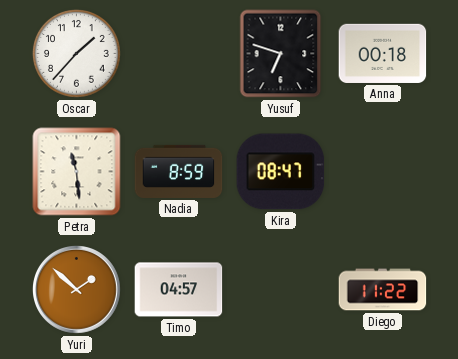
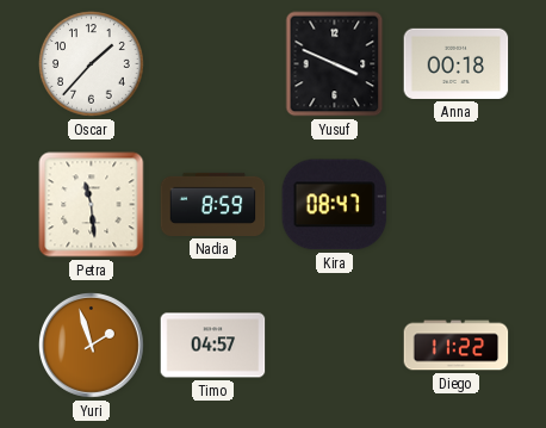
Yusuf: 6:48 -> 3:49
Yuri: 1:52 -> 1:57
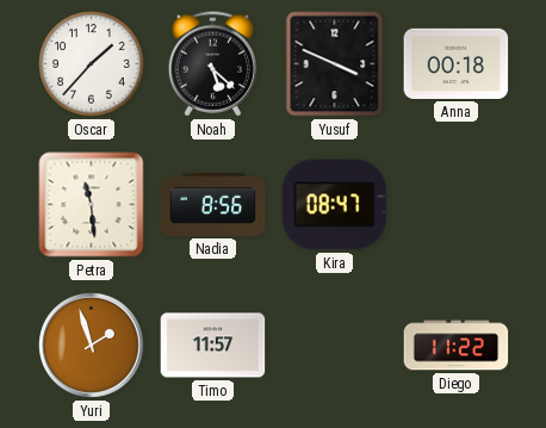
Noah: none -> 5:22
Nadia: 8:59 -> 8:56
Timo: 04:57 -> 11:57
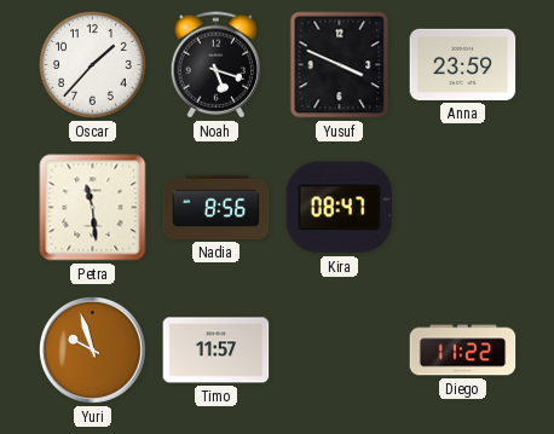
Noah: 5:22 -> 5:18
Anna: 00:18 -> 23:59
Yuri: 1:57 -> 9:57
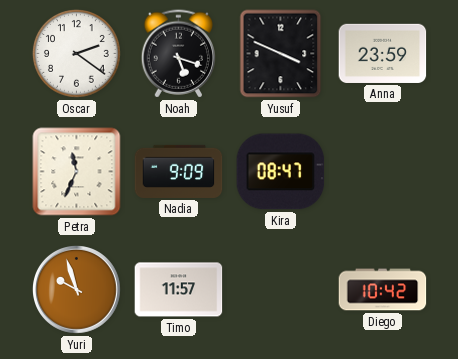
Oscar: 1:37 -> 2:21
Petra: 11:29 -> 11:34
Nadia: 8:56 -> 9:09
Diego: 11:22 -> 10:42
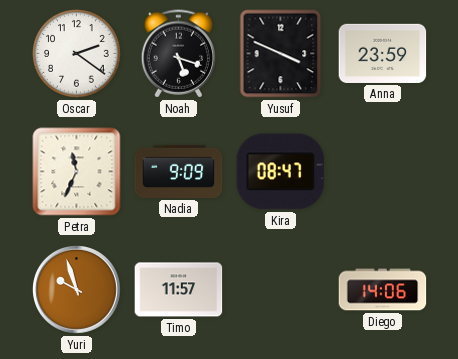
Diego: 10:42 -> 14:06
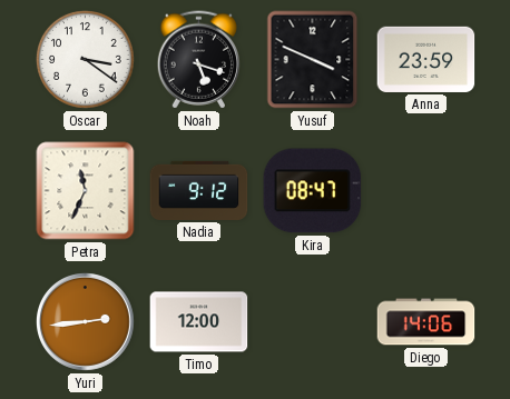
Oscar: 2:21 -> 3:21
Nadia: 9:09 -> 9:12
Yuri: 9:57 -> 2:44
Timo: 11:57 -> 12:00
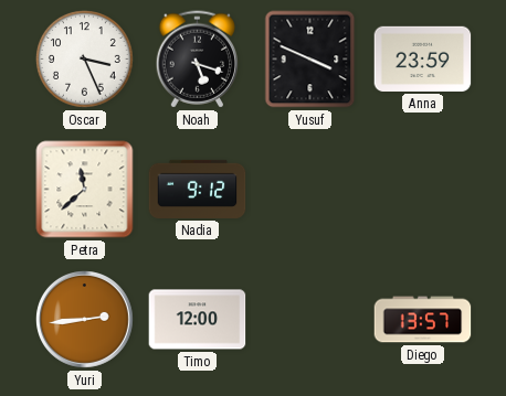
Oscar: 3:21 -> 3:26
Petra: 11:34 -> 11:38
Kira: 08:47 -> none
Diego: 14:06 -> 13:57
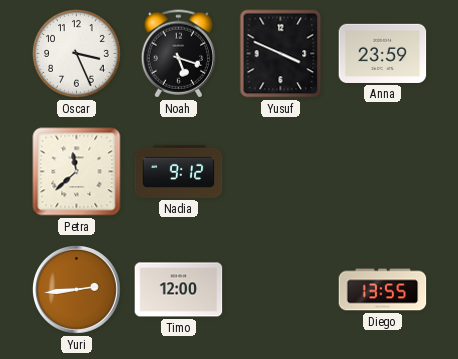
Diego: 13:57 -> 13:55
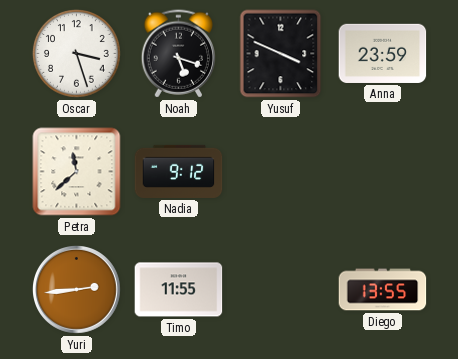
Oscar: 3:26 -> 3:27
Timo: 12:00 -> 11:55
